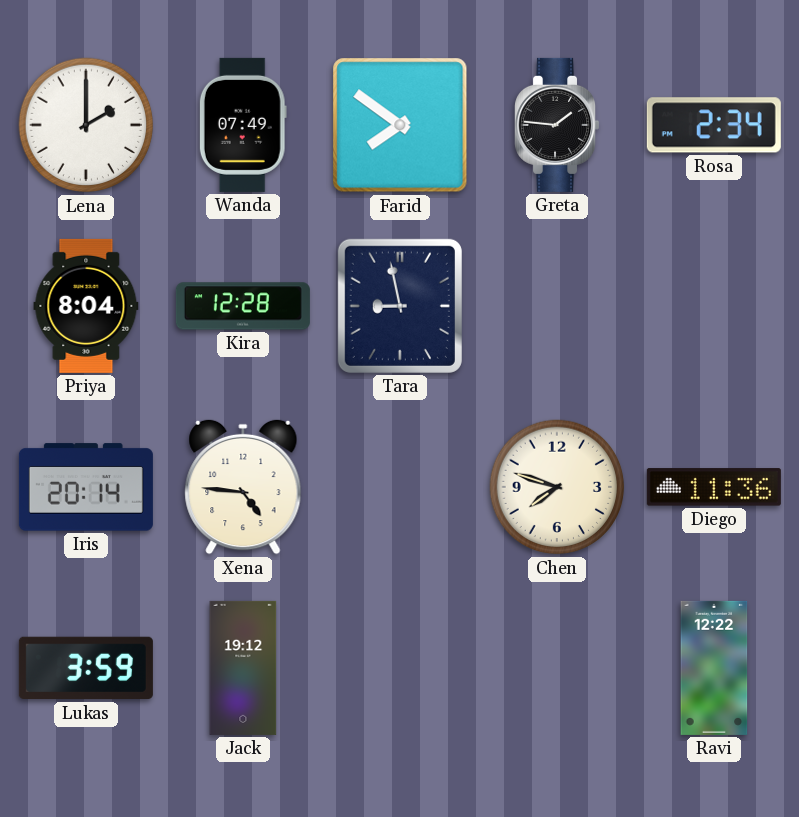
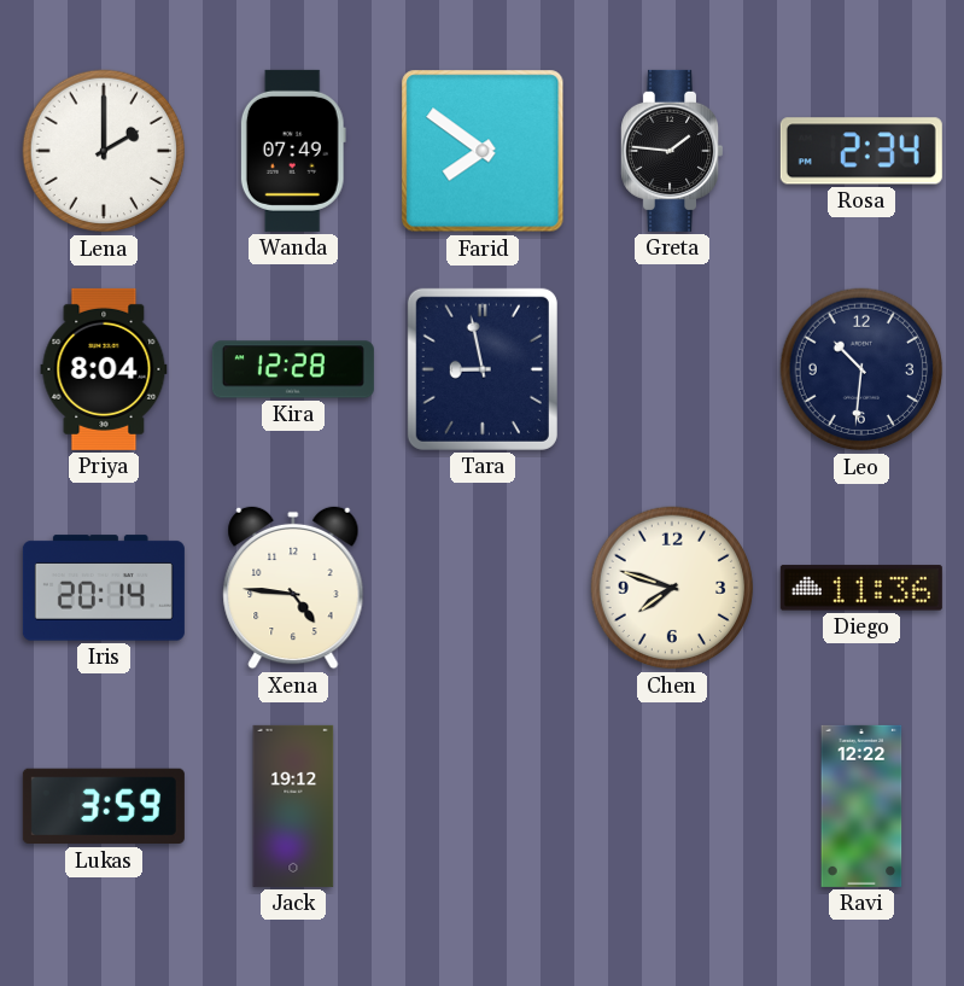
Leo: none -> 10:31
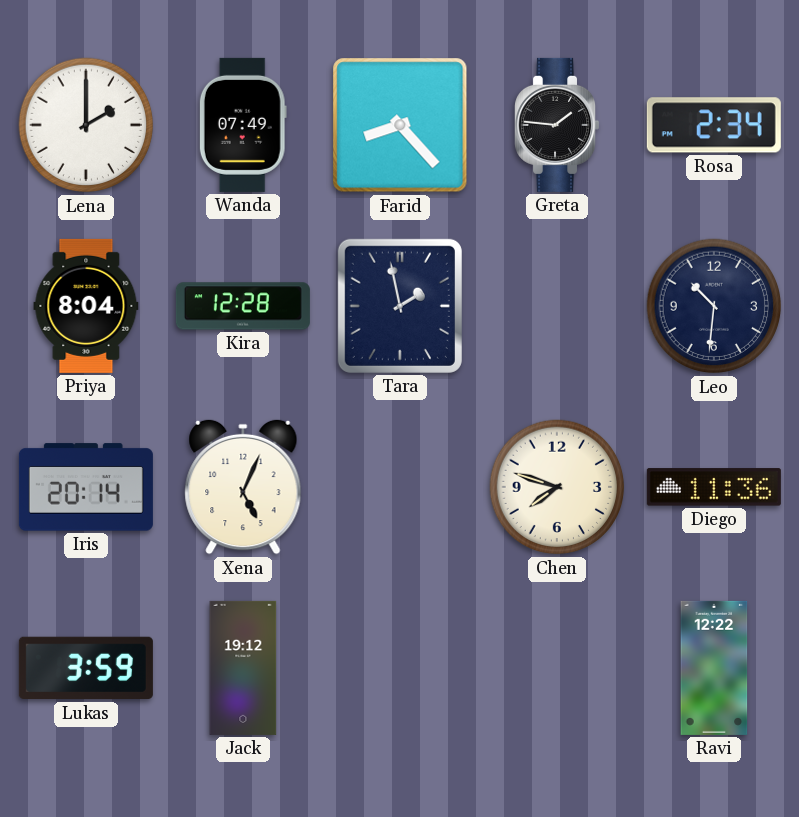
Farid: 7:51 -> 8:23
Tara: 8:58 -> 1:58
Xena: 4:46 -> 5:04
